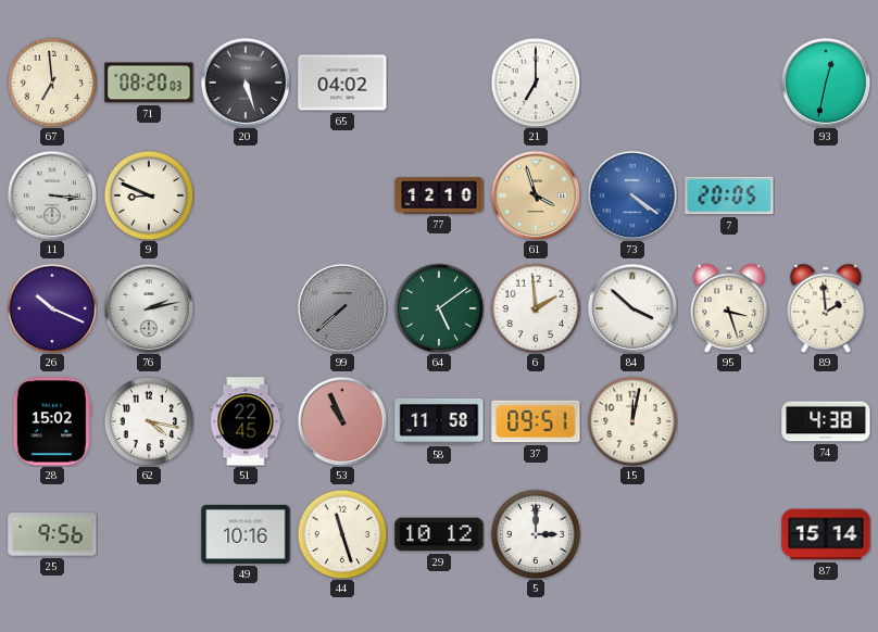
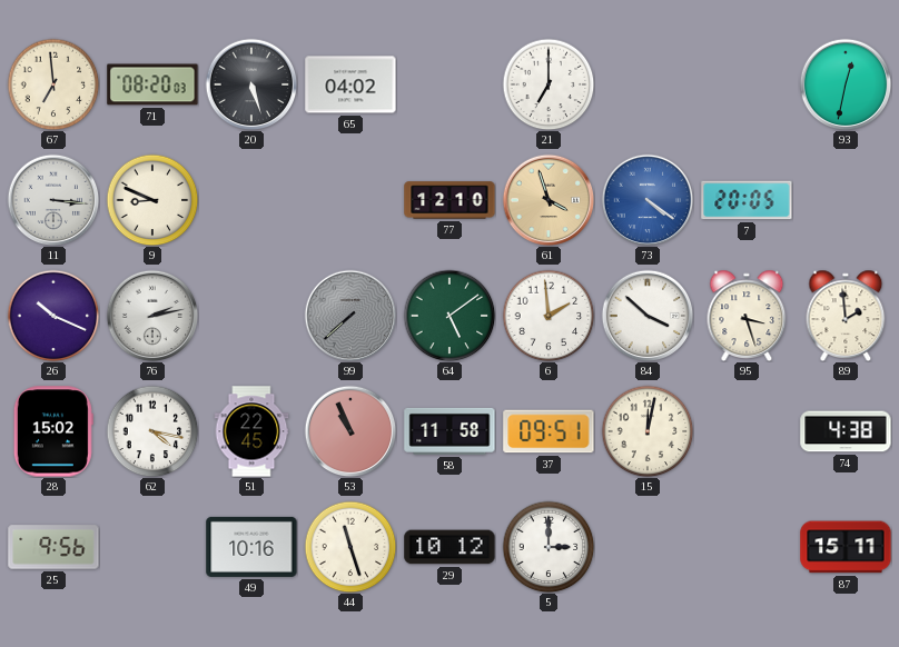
87: 15:14 -> 15:11
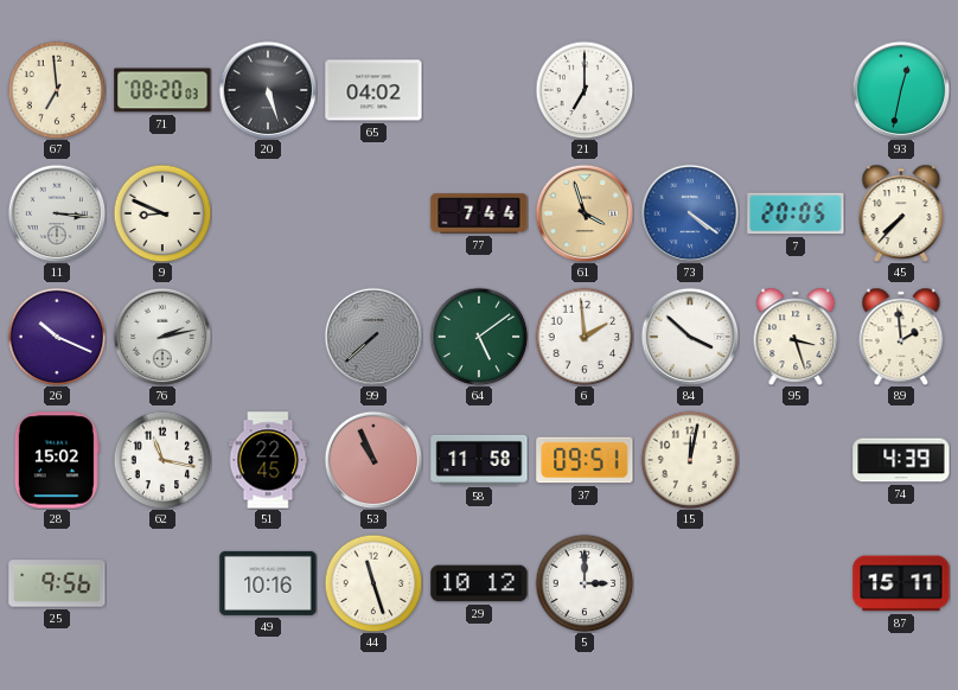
77: 12:10 -> 7:44
45: none -> 7:37
62: 4:17 -> 11:17
74: 4:38 -> 4:39
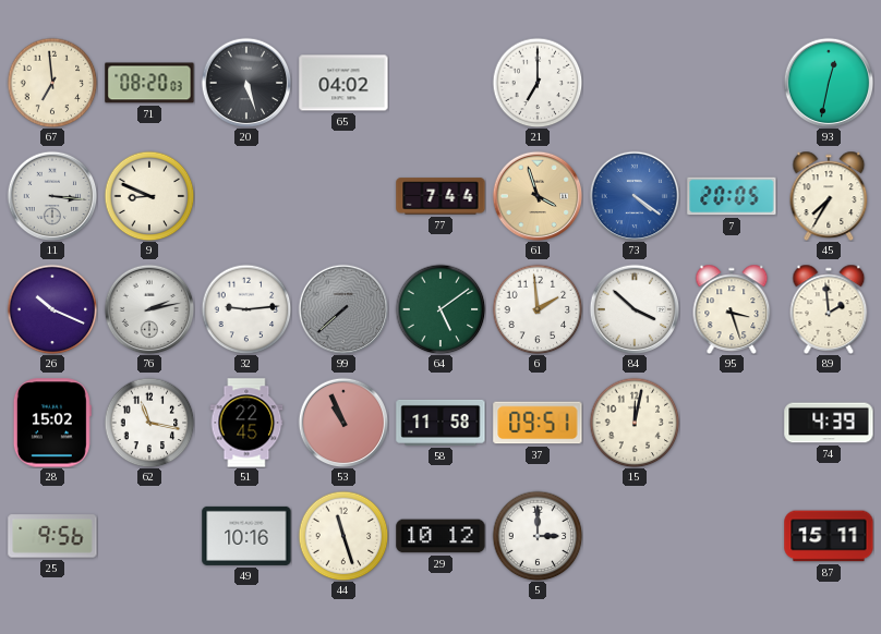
45: 7:37 -> 7:35
32: none -> 9:14
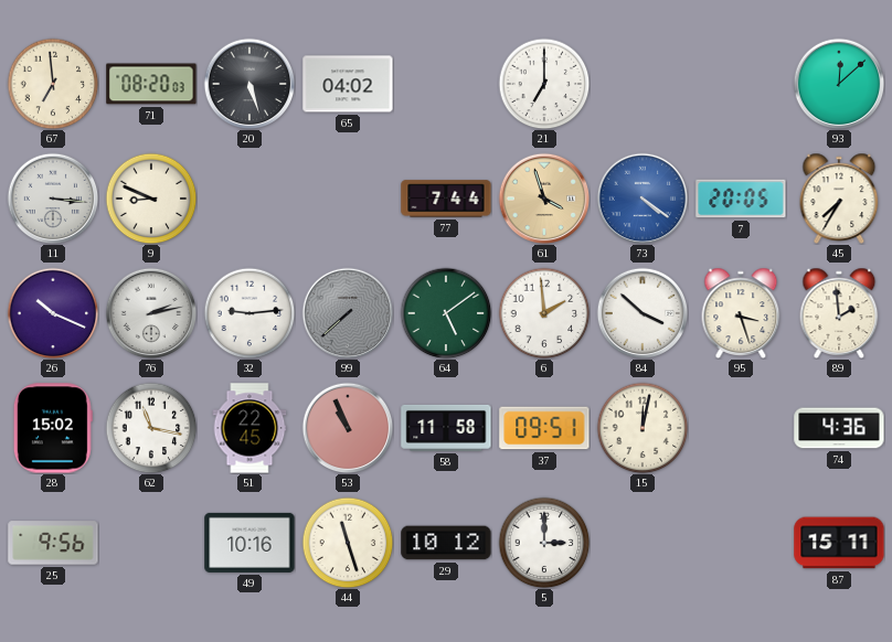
93: 12:32 -> 12:08
74: 4:39 -> 4:36
